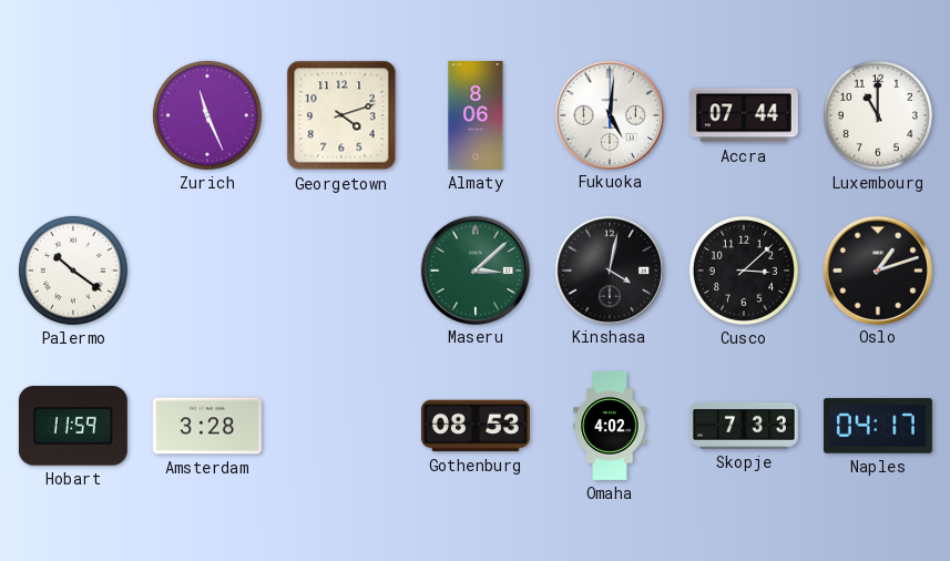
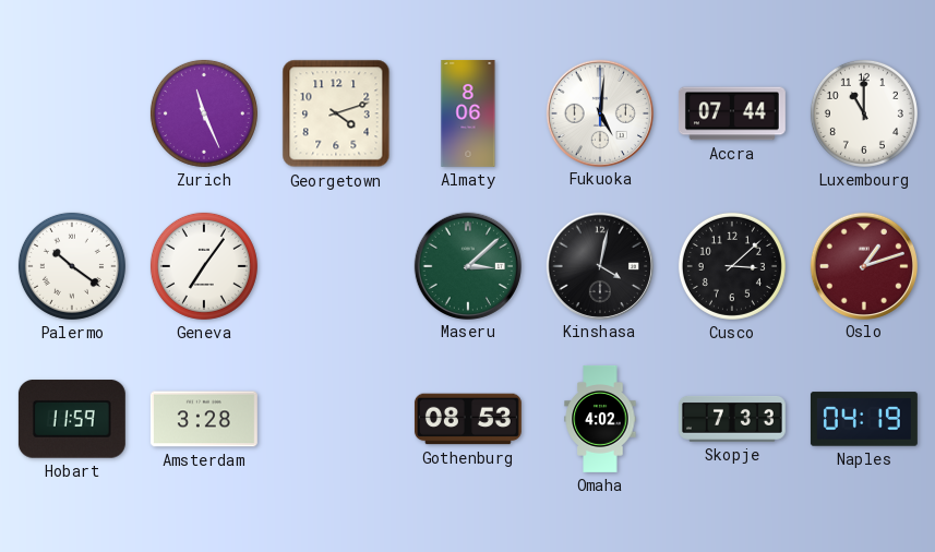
Geneva: none -> 7:06
Oslo dial: black -> burgundy
Naples: 04:17 -> 04:19
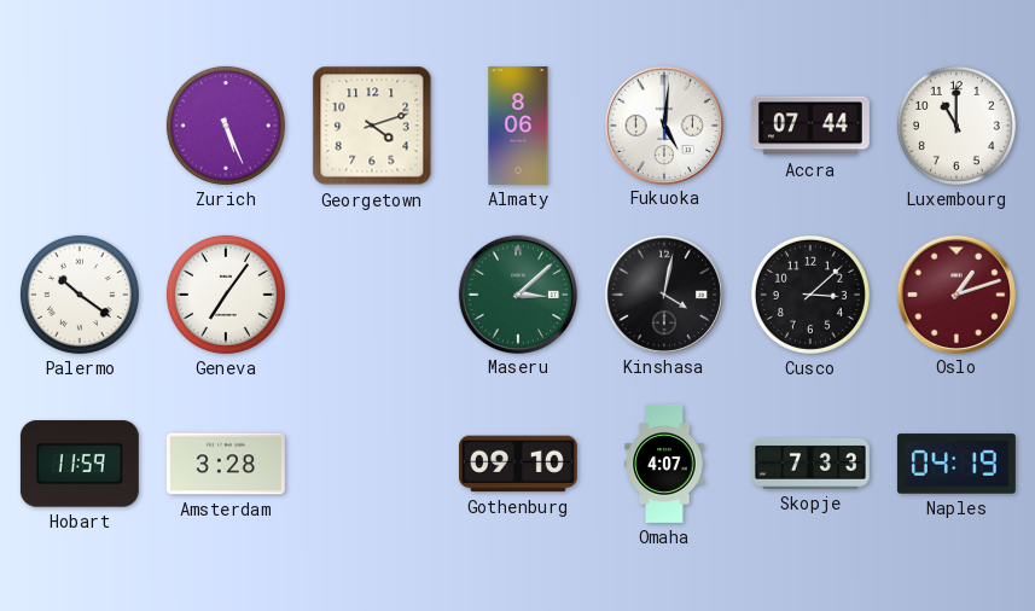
Zurich: 11:26 -> 5:26
Gothenburg: 08:53 -> 09:10
Omaha: 4:02 -> 4:07
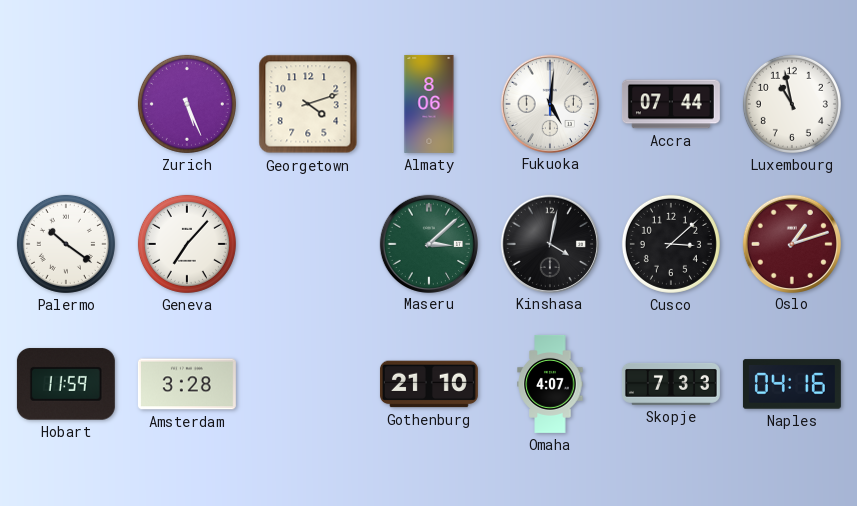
Luxembourg: 11:00 -> 10:58
Geneva: 7:06 -> 7:07
Gothenburg: 09:10 -> 21:10
Naples: 04:19 -> 04:16
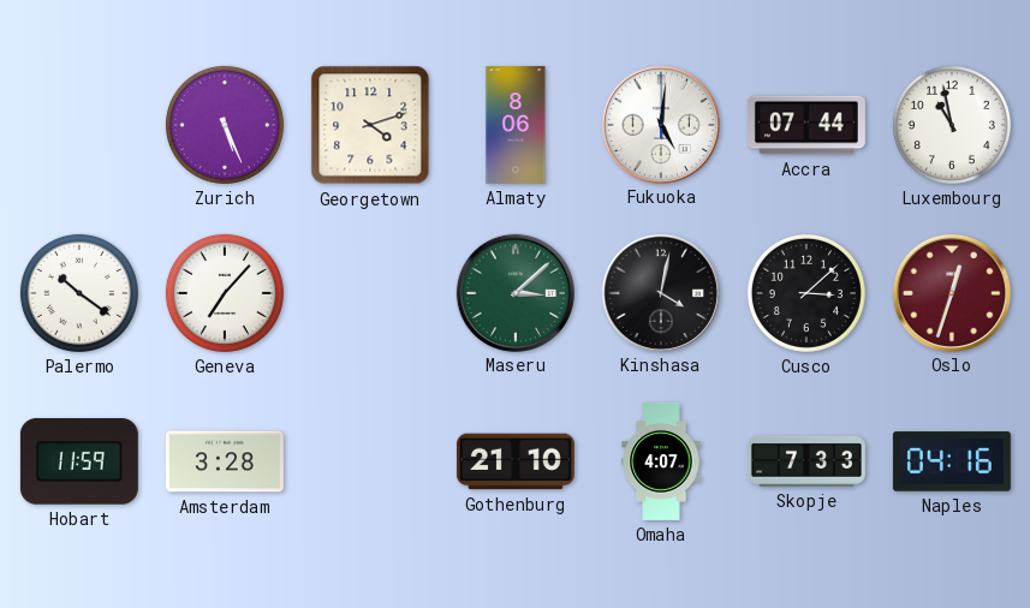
Oslo: 1:12 -> 12:33
